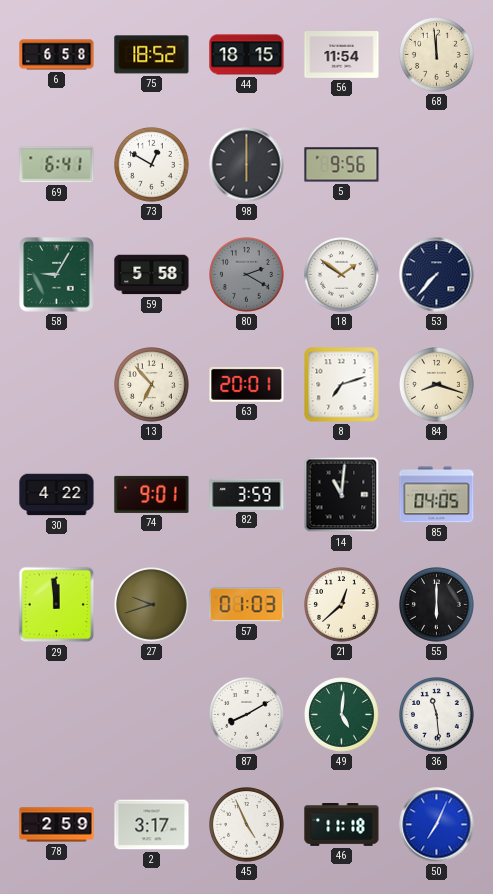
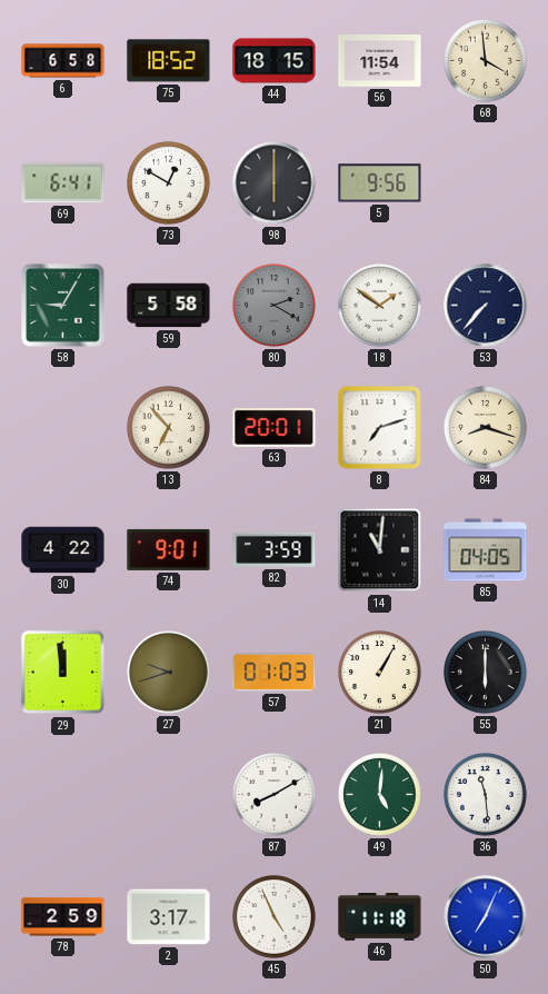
68: 11:59 -> 3:59
21: 12:38 -> 1:05
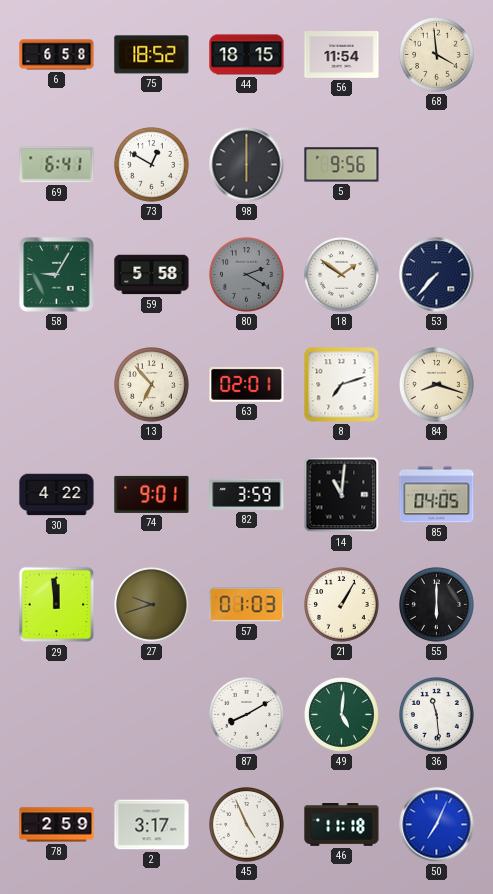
63: 20:01 -> 02:01
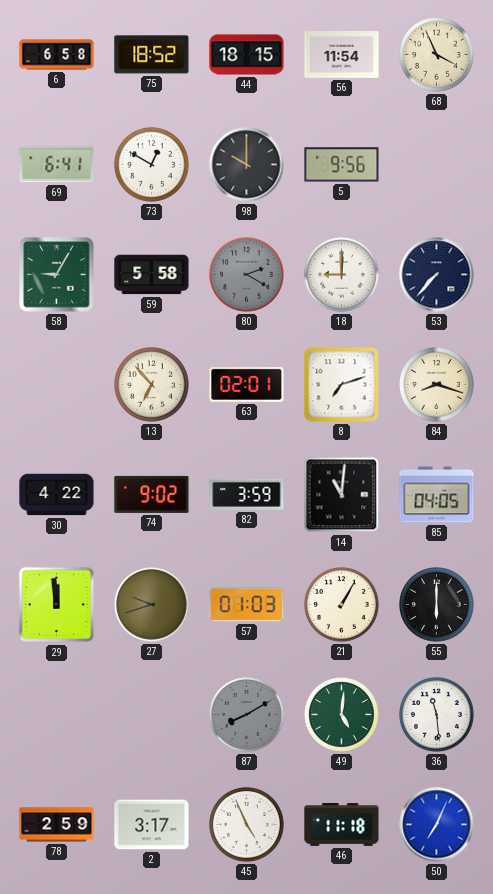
68: 3:59 -> 3:56
98: 6:00 -> 10:00
18: 1:51 -> 9:00
74: 9:01 -> 9:02
87 dial: white -> grey
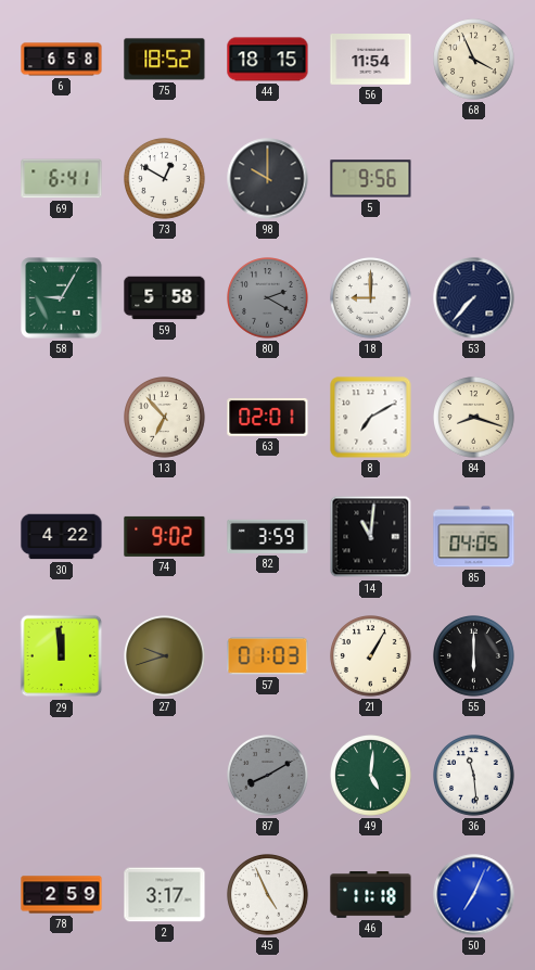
8: 7:12 -> 7:10
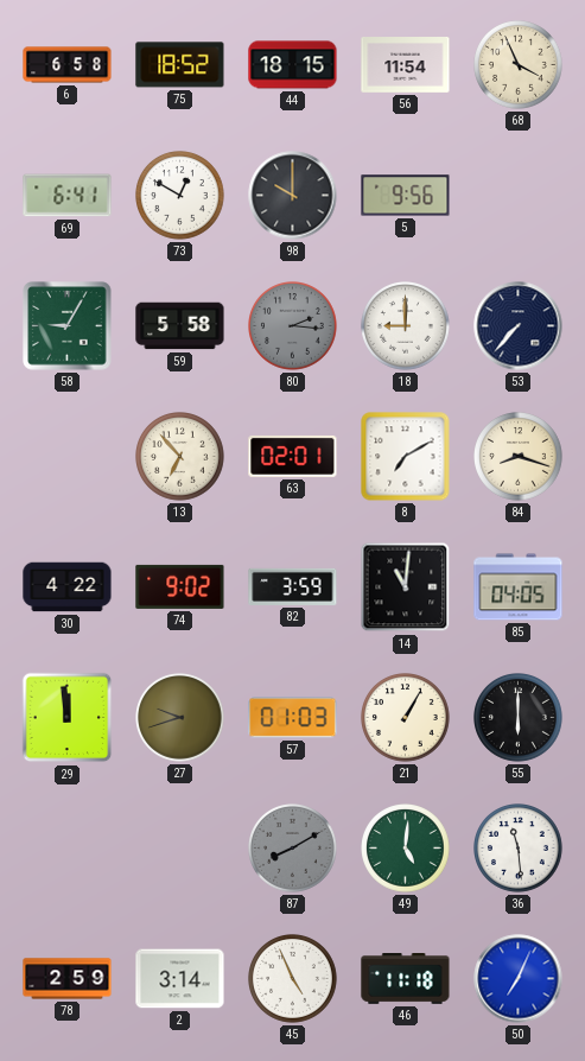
80: 2:20 -> 2:16
2: 3:17 -> 3:14
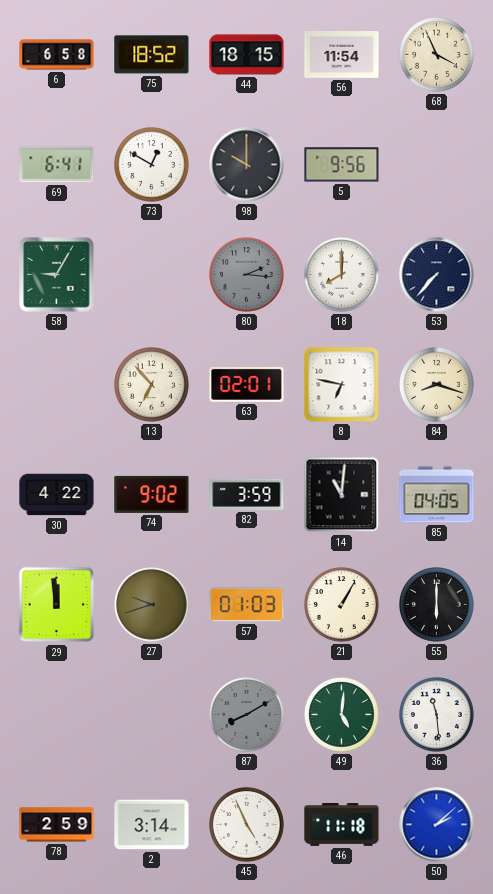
59: 5:58 -> none
18: 9:00 -> 8:00
8: 7:10 -> 6:47
50: 7:04 -> 2:08
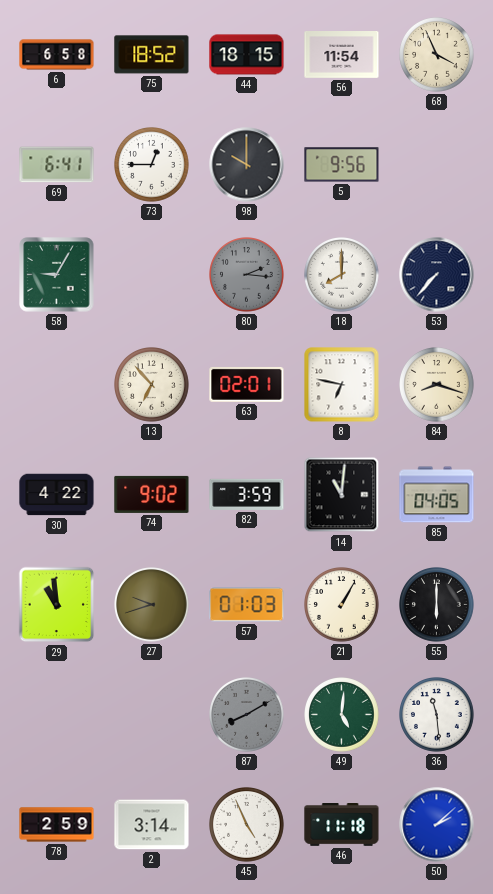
73: 12:50 -> 12:45
29: 11:59 -> 10:59
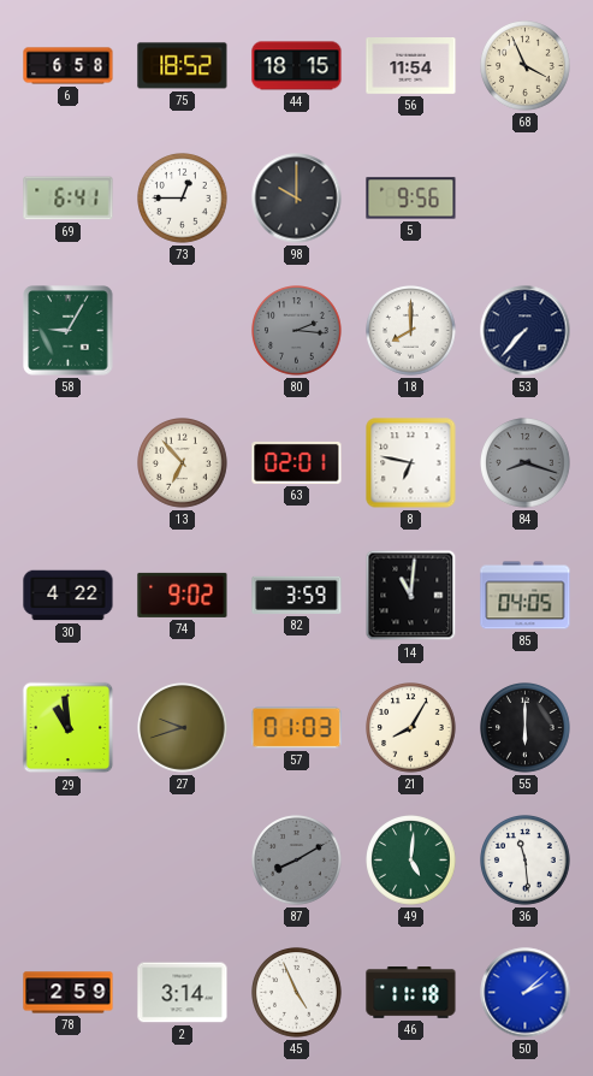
84 dial: cream -> grey
21: 1:05 -> 8:05
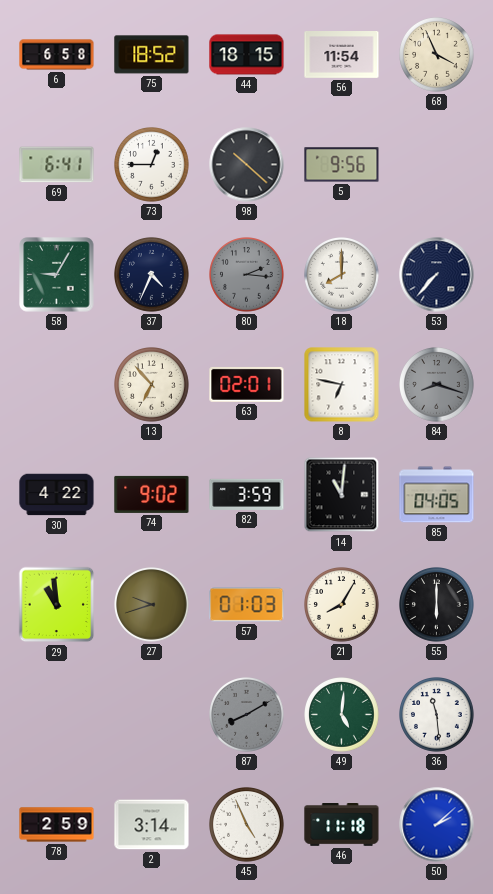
98: 10:00 -> 10:22
37: none -> 4:34
